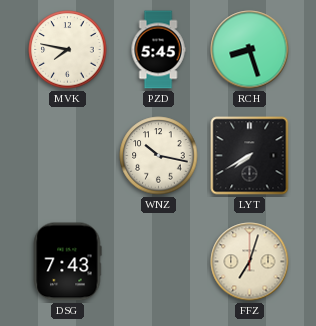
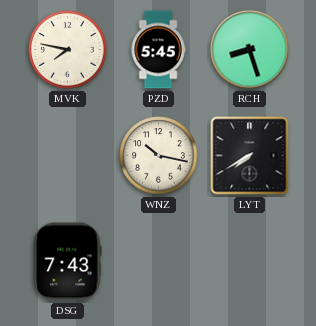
FFZ: 7:03 -> none
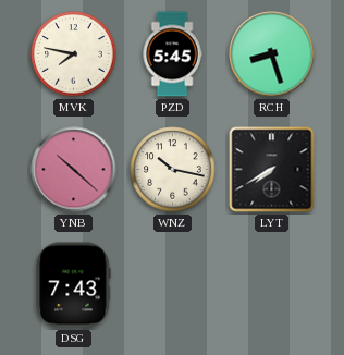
YNB: none -> 10:22
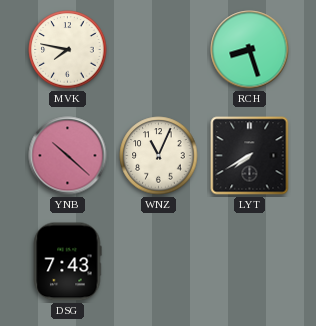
PZD: 5:45 -> none
WNZ: 10:17 -> 11:04
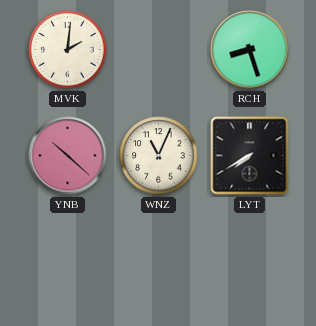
MVK: 7:47 -> 2:01
DSG: 7:43 -> none
